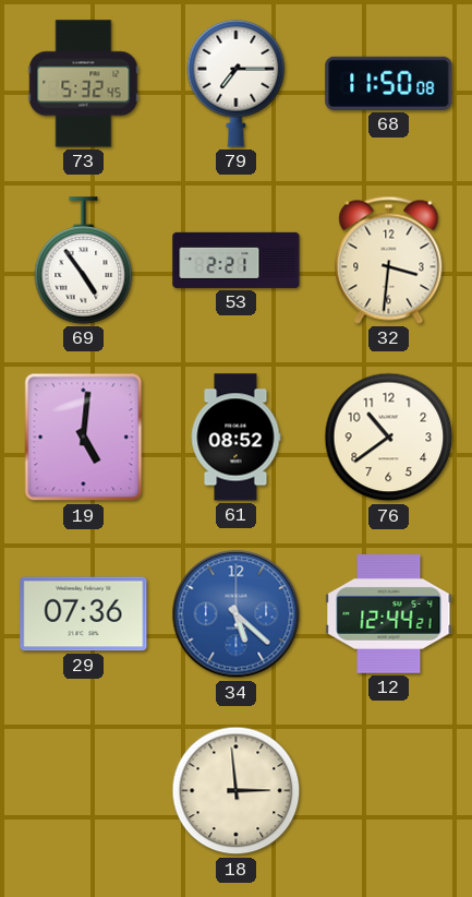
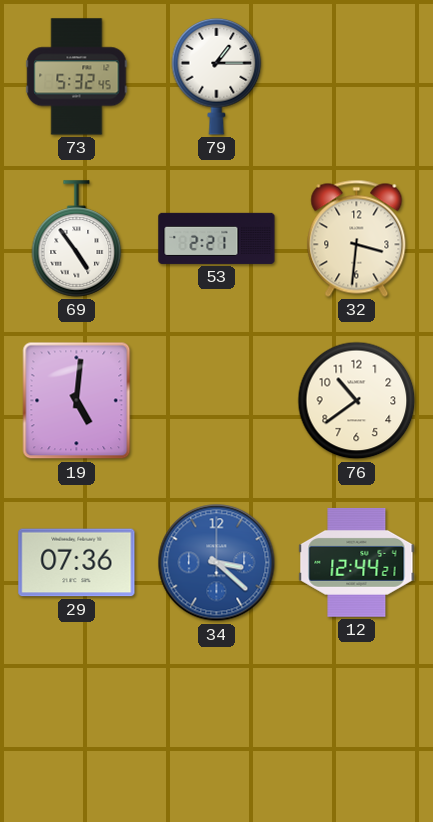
79: 7:15 -> 1:15
68: 11:50 -> none
61: 08:52 -> none
34: 5:22 -> 3:22
18: 2:59 -> none
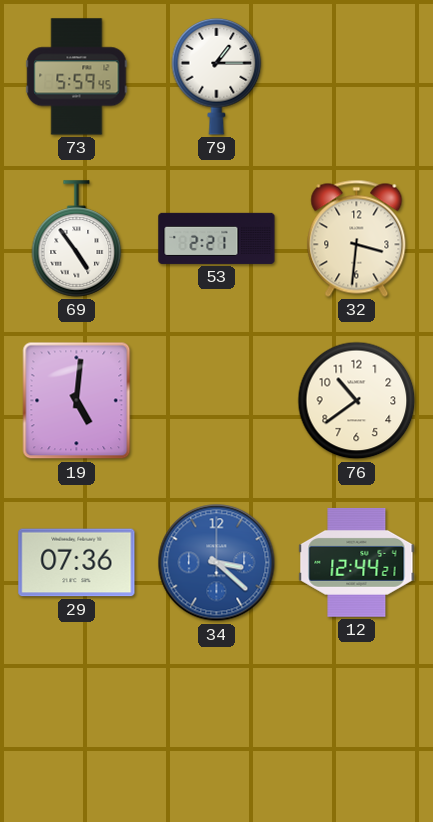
73: 5:32 -> 5:59
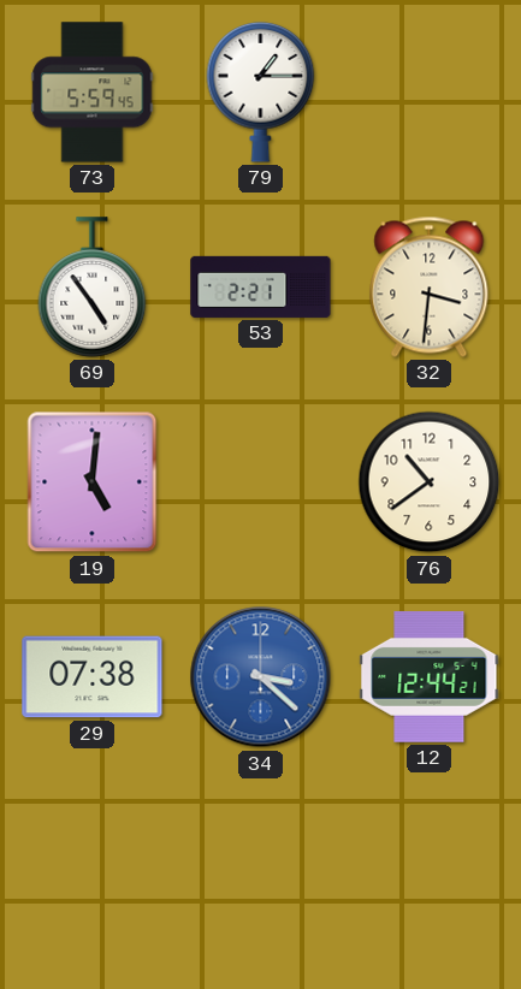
29: 07:36 -> 07:38
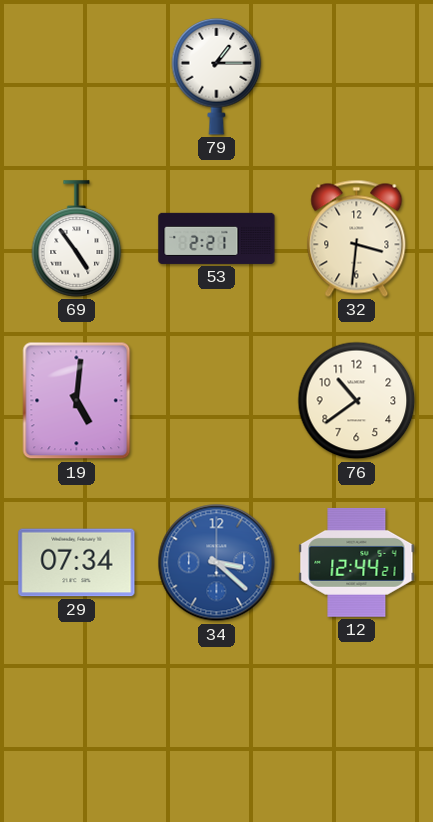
73: 5:59 -> none
29: 07:38 -> 07:34
